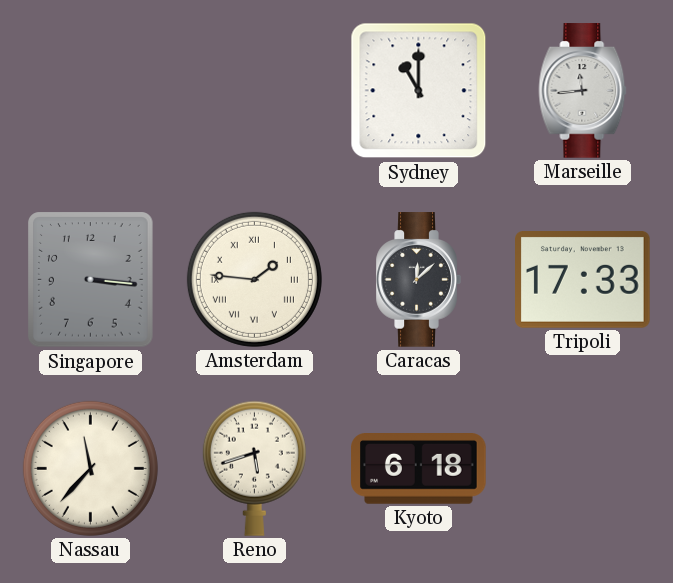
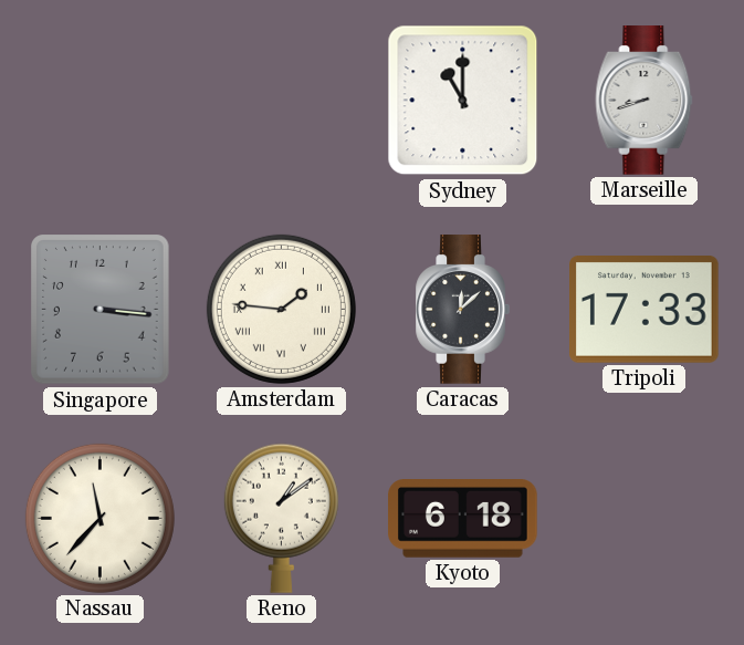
Marseille: 11:44 -> 8:42
Reno: 5:42 -> 1:09
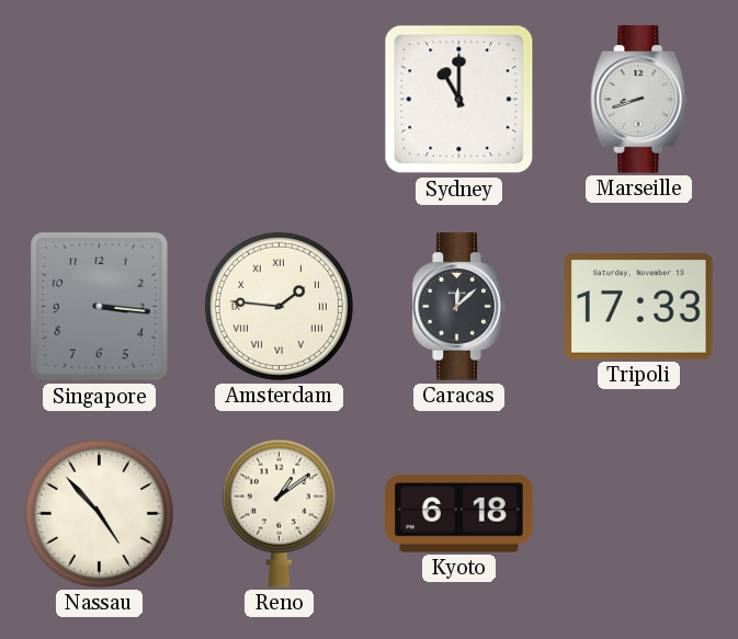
Nassau: 11:37 -> 4:53
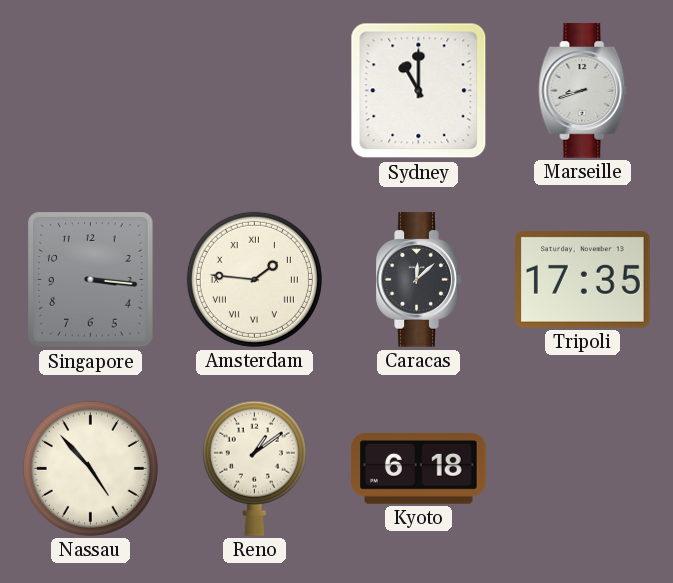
Tripoli: 17:33 -> 17:35
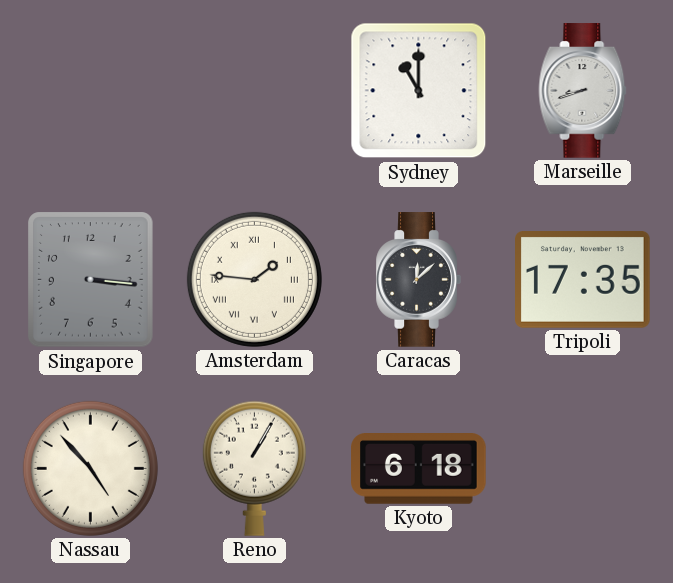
Reno: 1:09 -> 1:05
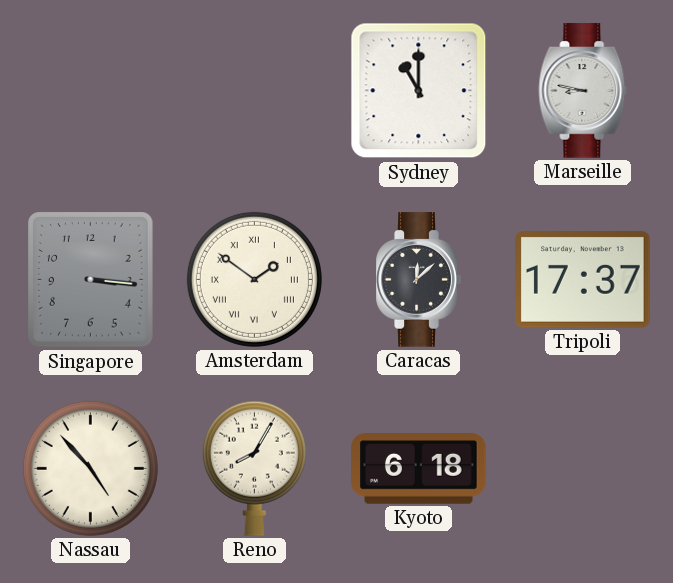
Marseille: 8:42 -> 8:47
Amsterdam: 1:46 -> 1:51
Tripoli: 17:35 -> 17:37
Reno: 1:05 -> 8:05
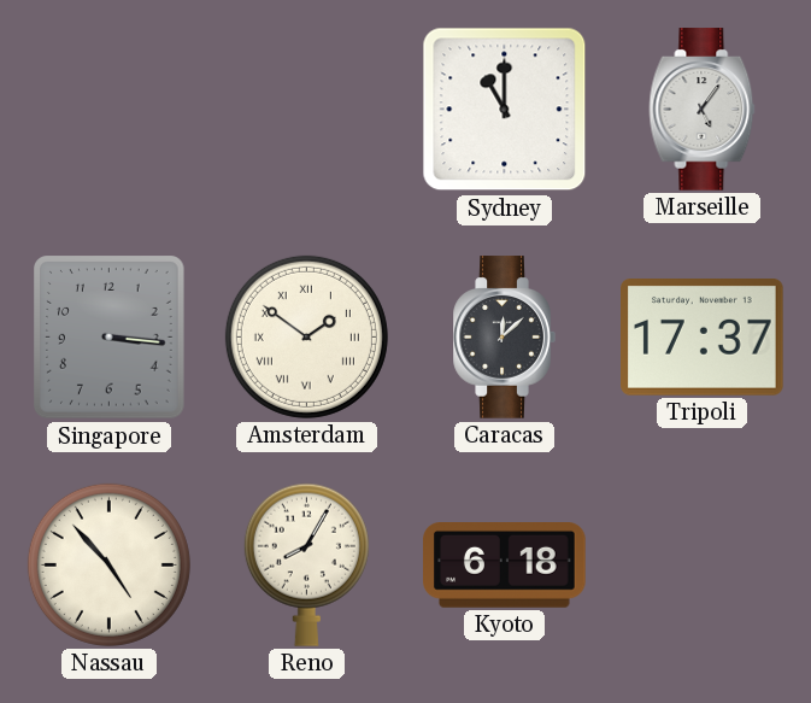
Marseille: 8:47 -> 5:06
